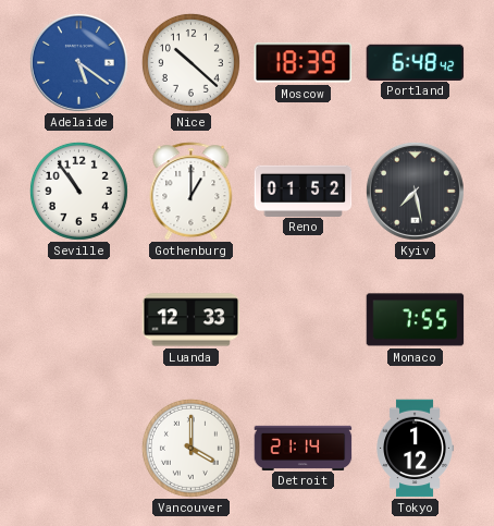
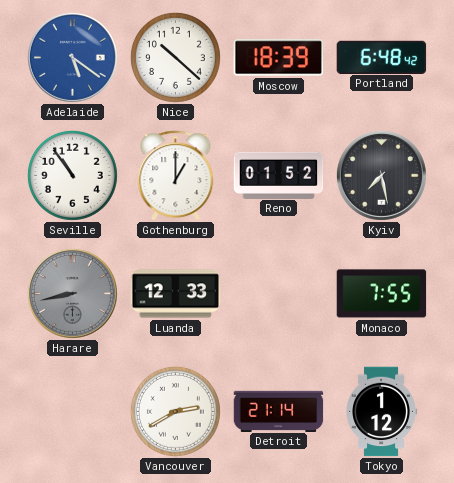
Harare: none -> 8:43
Vancouver: 4:00 -> 2:40
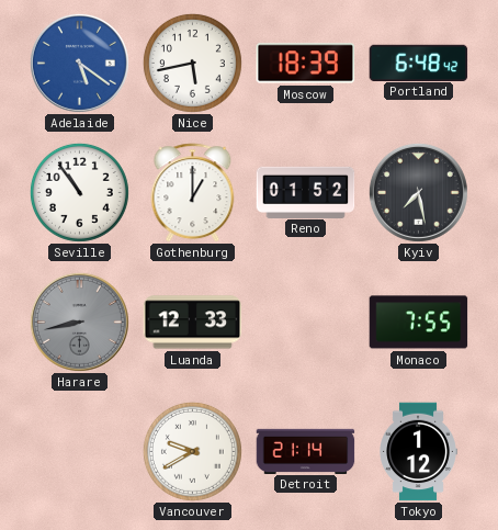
Nice: 10:22 -> 5:43
Vancouver: 2:40 -> 9:40
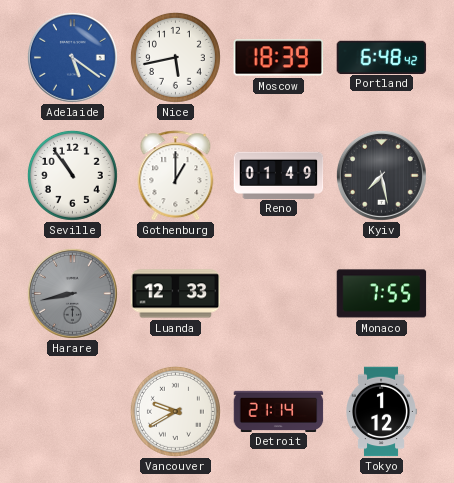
Reno: 01:52 -> 01:49
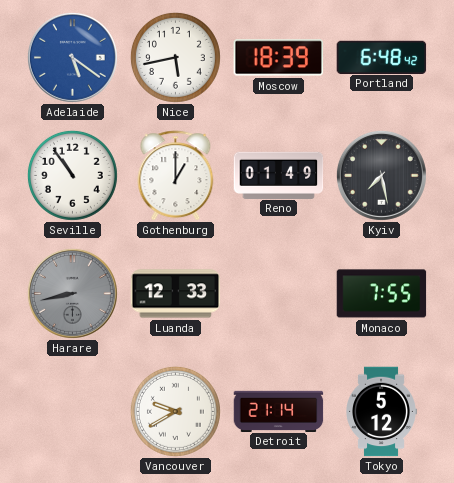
Tokyo: 1:12 -> 5:12
